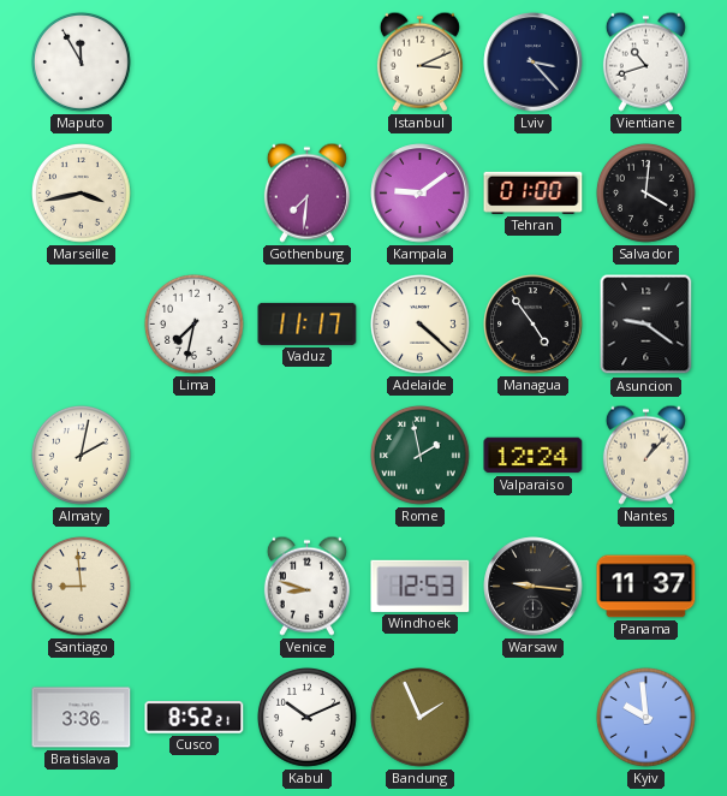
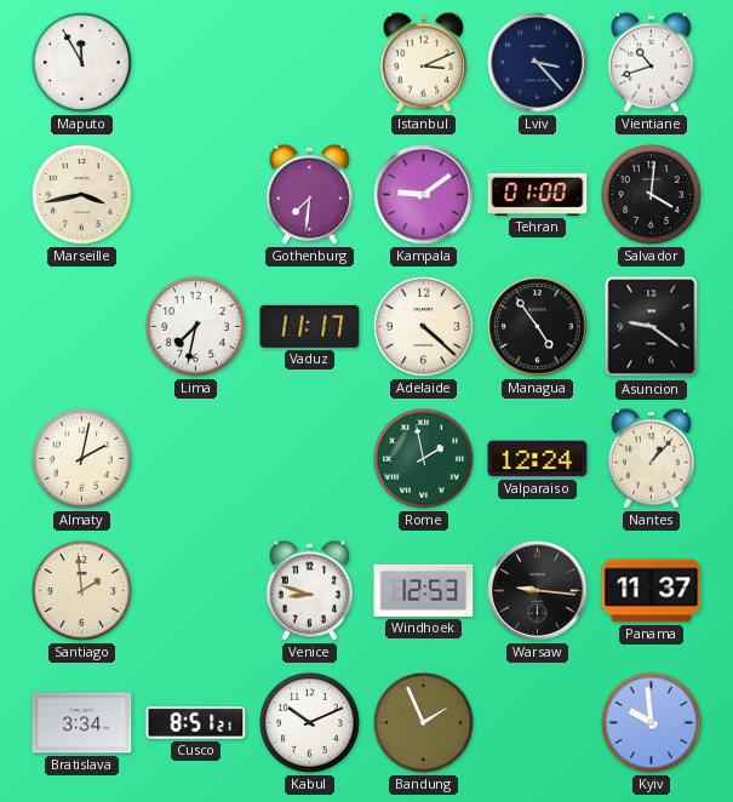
Santiago: 8:59 -> 1:59
Bratislava: 3:36 -> 3:34
Cusco: 8:52 -> 8:51
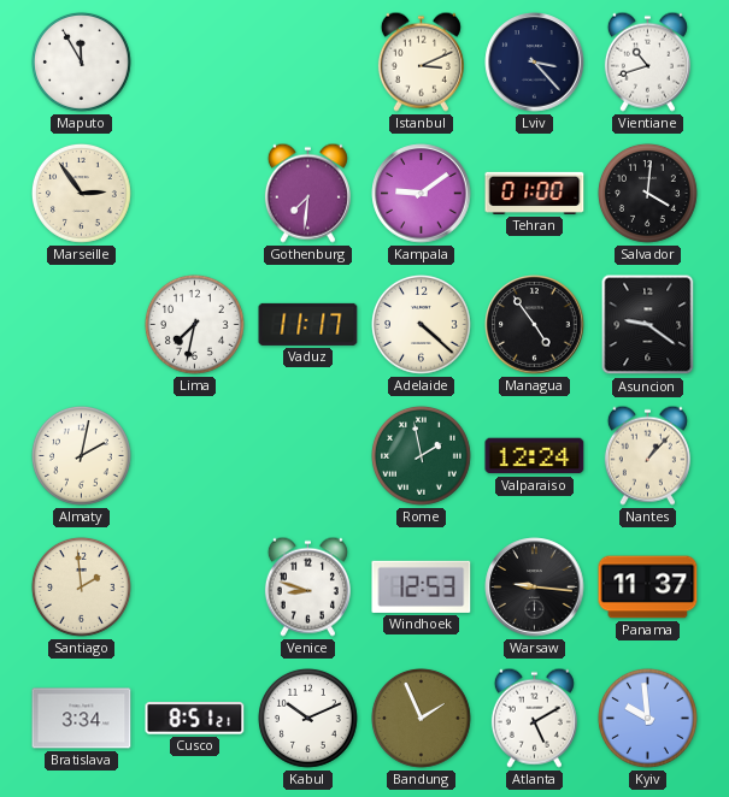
Marseille: 3:43 -> 2:54
Atlanta: none -> 5:10
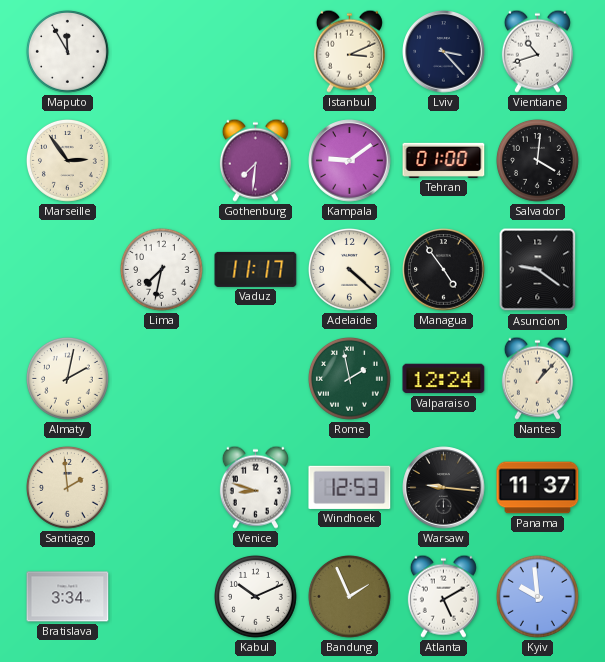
Cusco: 8:51 -> none
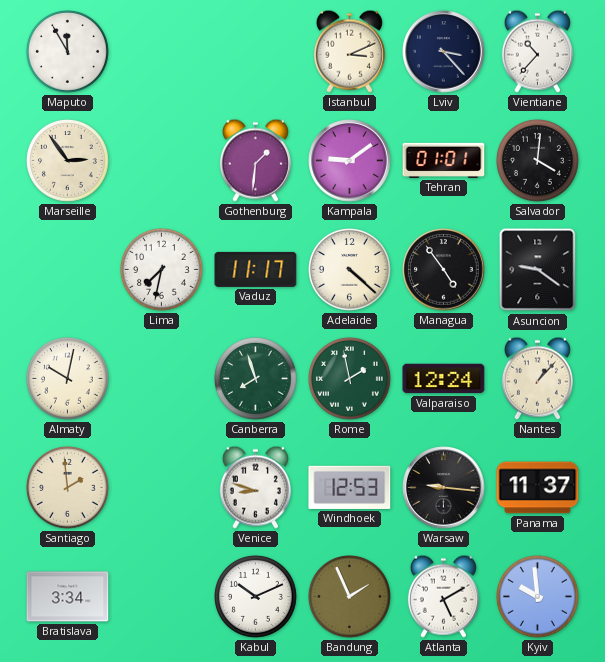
Vientiane: 10:42 -> 10:37
Gothenburg: 7:31 -> 1:31
Tehran: 01:00 -> 01:01
Almaty: 2:02 -> 10:02
Canberra: none -> 7:57
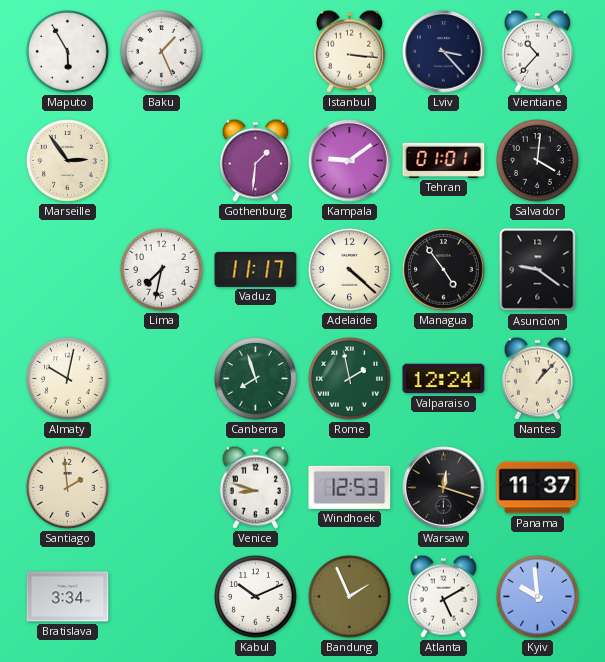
Maputo: 11:55 -> 5:55
Baku: none -> 1:26
Istanbul: 3:11 -> 3:16
Warsaw: 9:16 -> 12:18
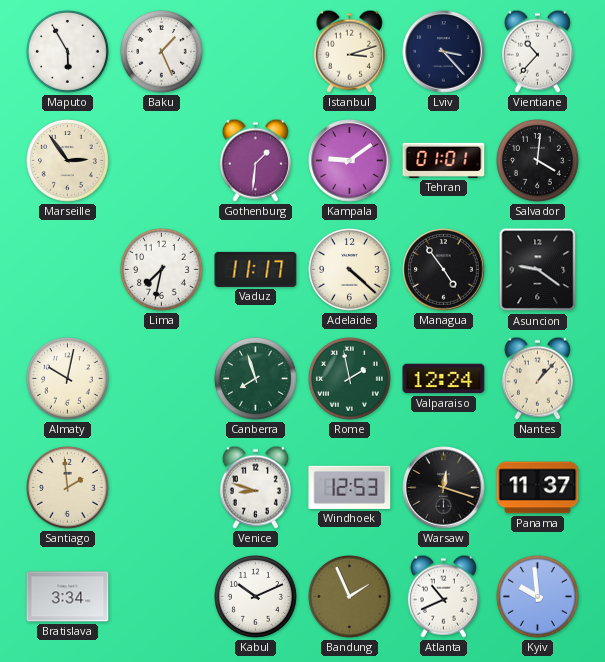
Istanbul: 3:16 -> 3:12
Atlanta: 5:10 -> 10:41
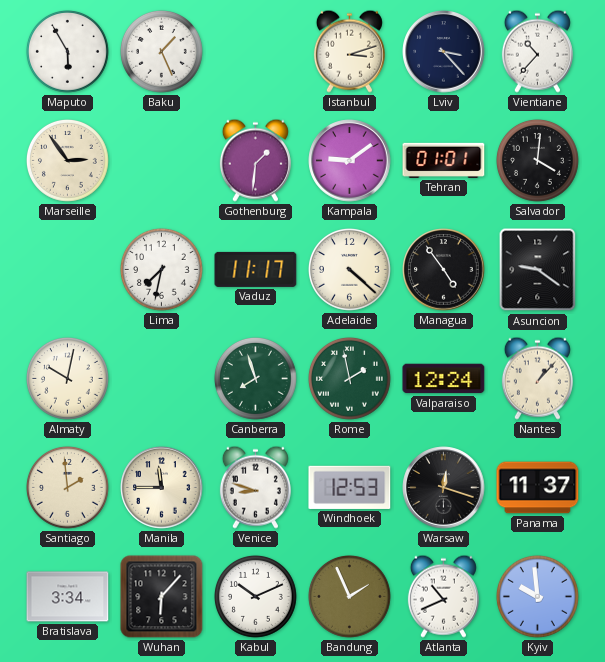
Manila: none -> 11:45
Wuhan: none -> 6:07
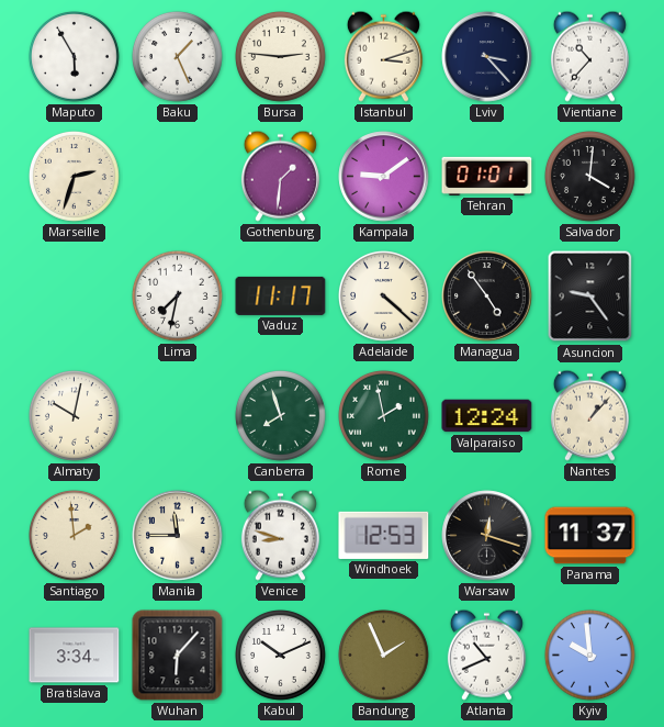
Bursa: none -> 2:46
Marseille: 2:54 -> 2:33
Asuncion: 9:21 -> 9:24
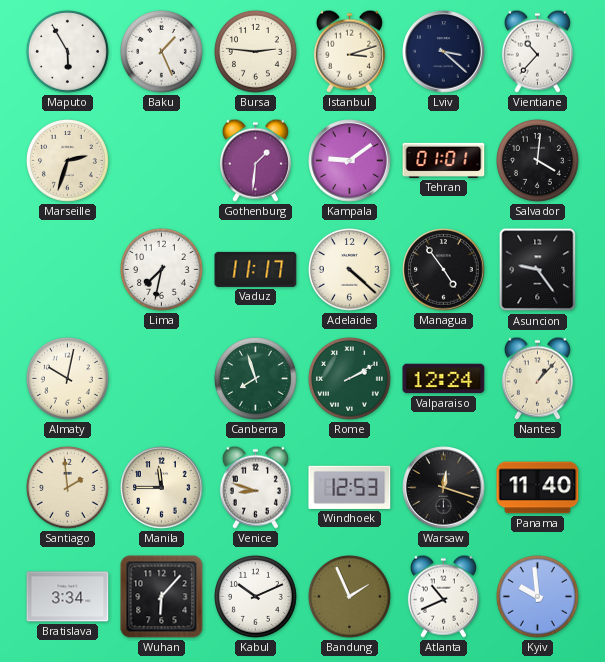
Lviv: 3:23 -> 3:22
Rome: 1:58 -> 2:10
Panama: 11:37 -> 11:40
